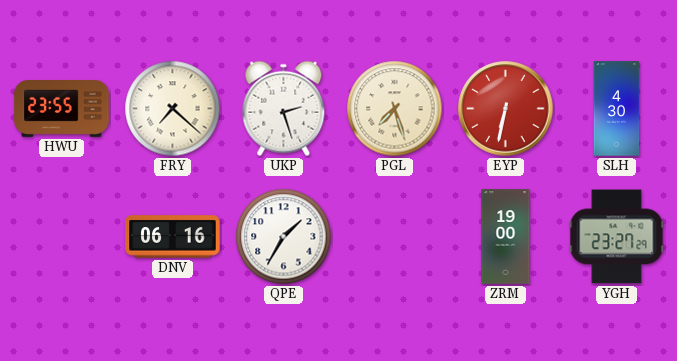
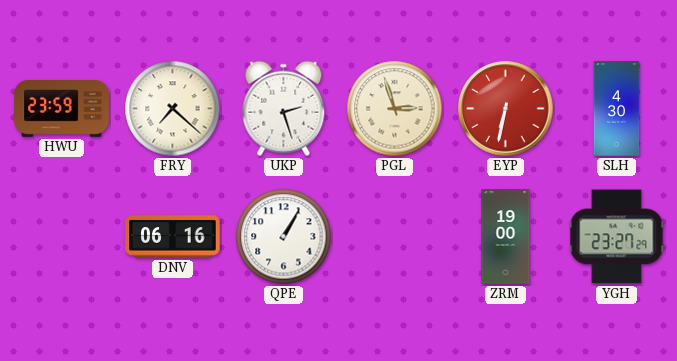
HWU: 23:55 -> 23:59
PGL: 7:27 -> 2:57
QPE: 1:35 -> 1:05
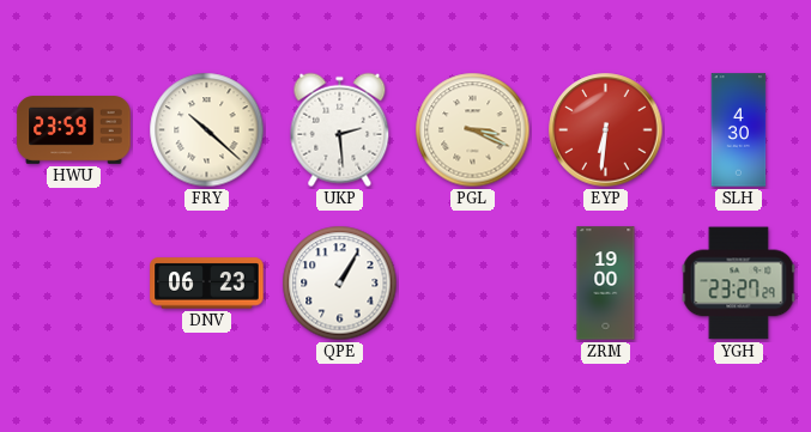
FRY: 7:22 -> 10:22
UKP: 2:27 -> 2:29
PGL: 2:57 -> 3:19
EYP: 6:32 -> 6:31
DNV: 06:16 -> 06:23
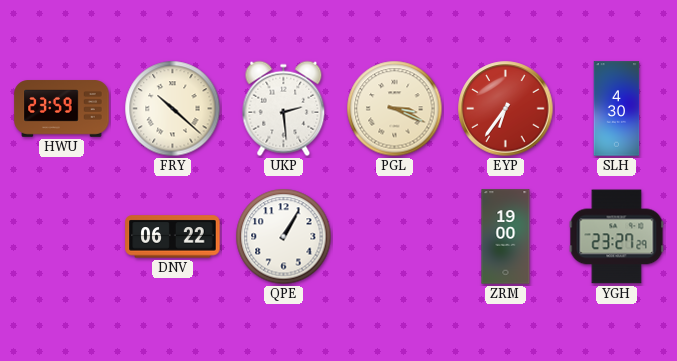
EYP: 6:31 -> 6:36
DNV: 06:23 -> 06:22
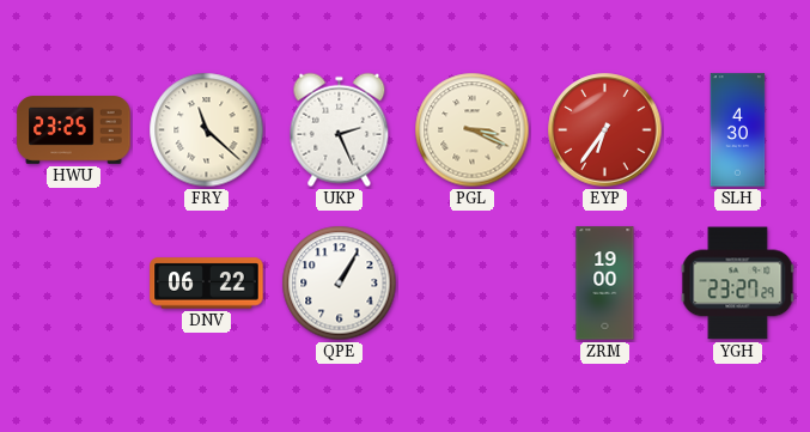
HWU: 23:59 -> 23:25
FRY: 10:22 -> 11:22
UKP: 2:29 -> 2:26
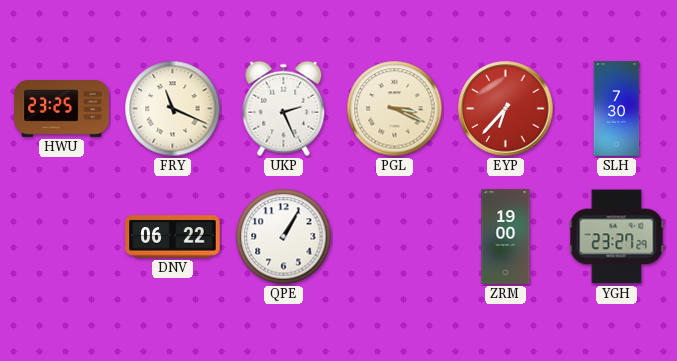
FRY: 11:22 -> 11:19
EYP: 6:36 -> 6:37
SLH: 4:30 -> 7:30
